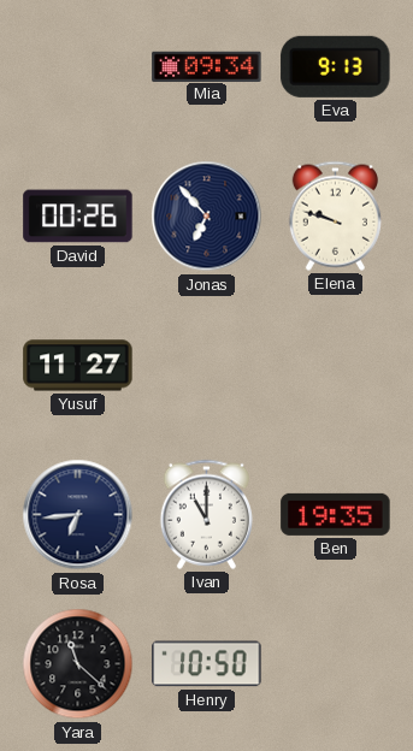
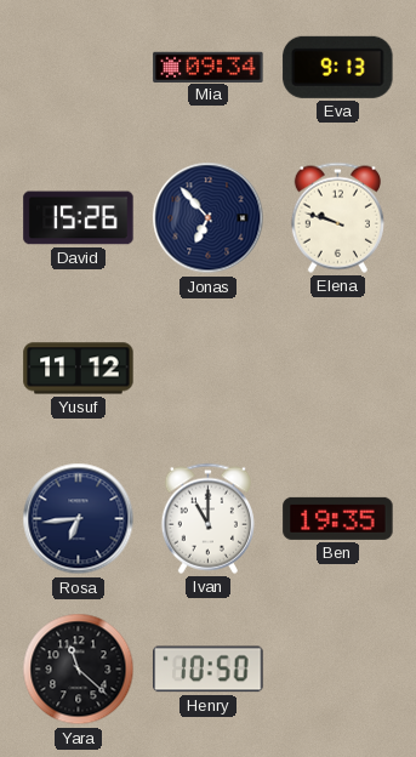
David: 00:26 -> 15:26
Yusuf: 11:27 -> 11:12
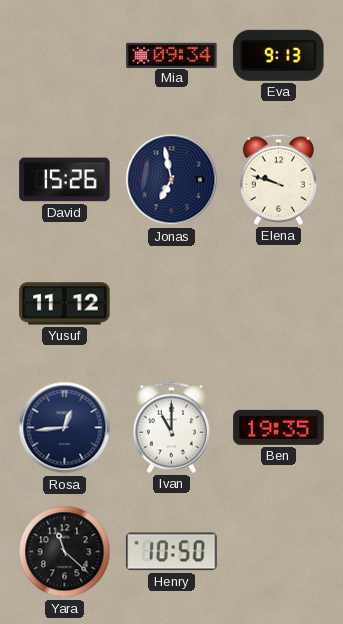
Jonas: 6:53 -> 6:58
Rosa: 6:44 -> 12:44
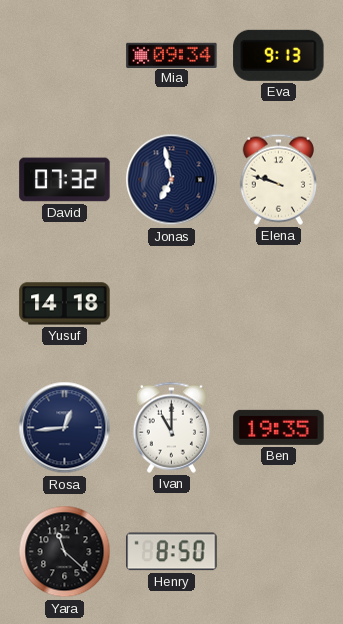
David: 15:26 -> 07:32
Yusuf: 11:12 -> 14:18
Henry: 10:50 -> 8:50
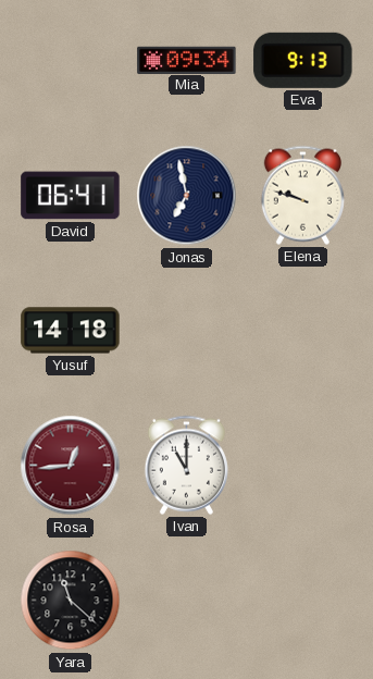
David: 07:32 -> 06:41
Rosa dial: navy -> burgundy
Ben: 19:35 -> none
Henry: 8:50 -> none
